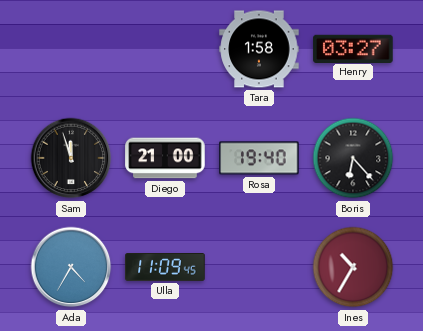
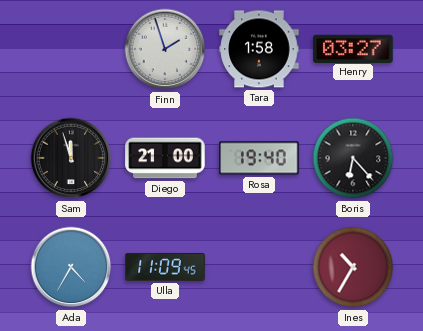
Finn: none -> 1:57
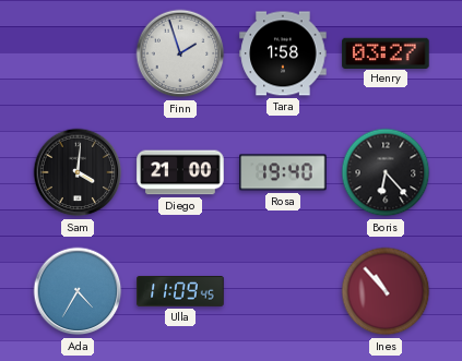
Sam: 11:57 -> 4:01
Ines: 10:35 -> 10:53
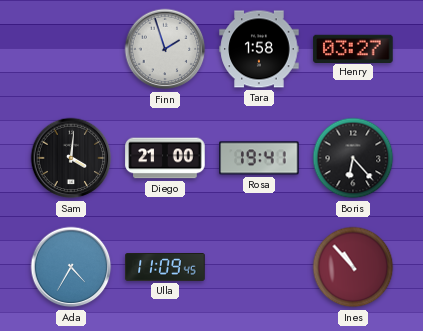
Rosa: 19:40 -> 19:41
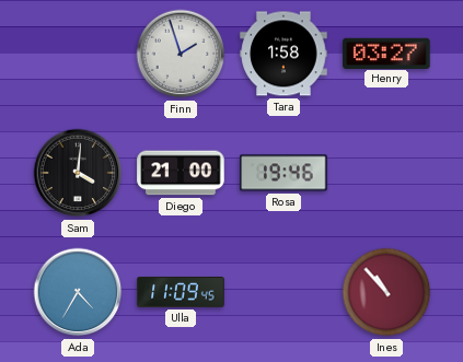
Rosa: 19:41 -> 19:46
Boris: 6:23 -> none
